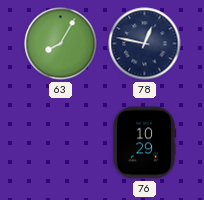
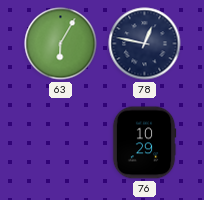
63: 8:05 -> 6:05
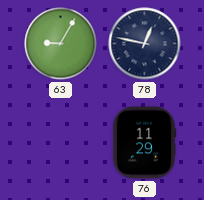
63: 6:05 -> 9:05
76: 10:29 -> 11:29
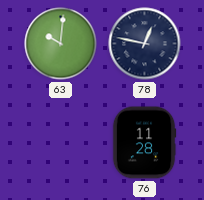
63: 9:05 -> 10:01
76: 11:29 -> 11:28
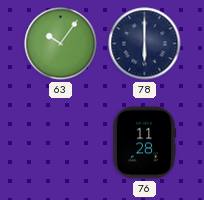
63: 10:01 -> 10:06
78: 12:47 -> 6:00
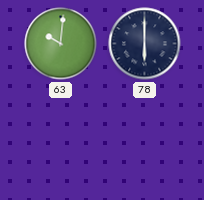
63: 10:06 -> 10:01
76: 11:28 -> none
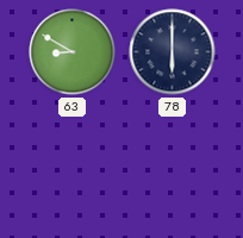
63: 10:01 -> 8:50
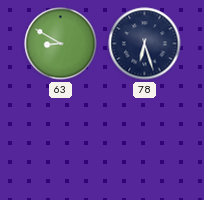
78: 6:00 -> 6:27
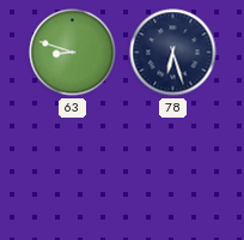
63: 8:50 -> 8:48
